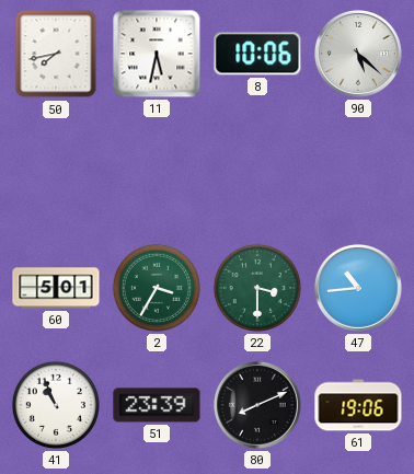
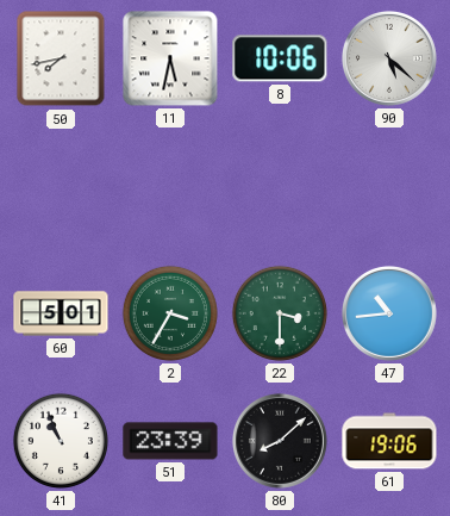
80: 8:11 -> 8:08
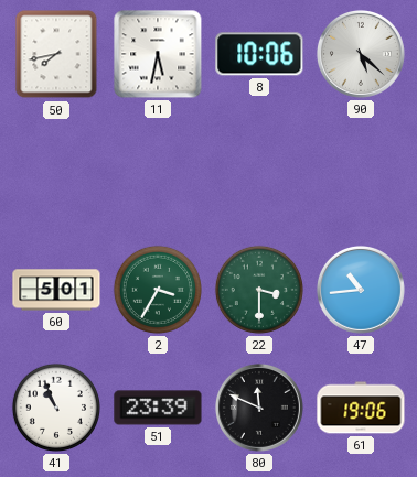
80: 8:08 -> 11:49
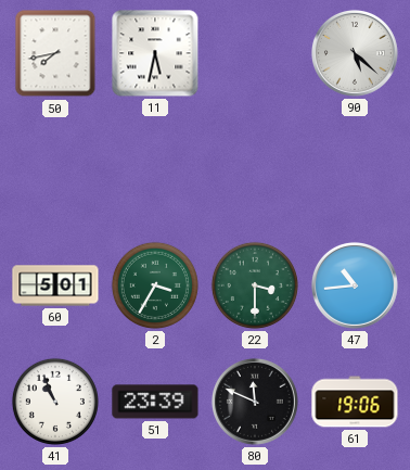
8: 10:06 -> none
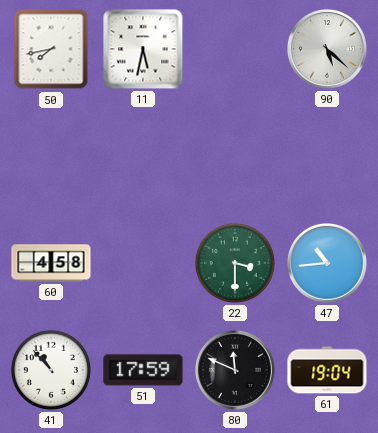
60: 5:01 -> 4:58
2: 3:35 -> none
41: 10:56 -> 10:53
51: 23:39 -> 17:59
61: 19:06 -> 19:04
